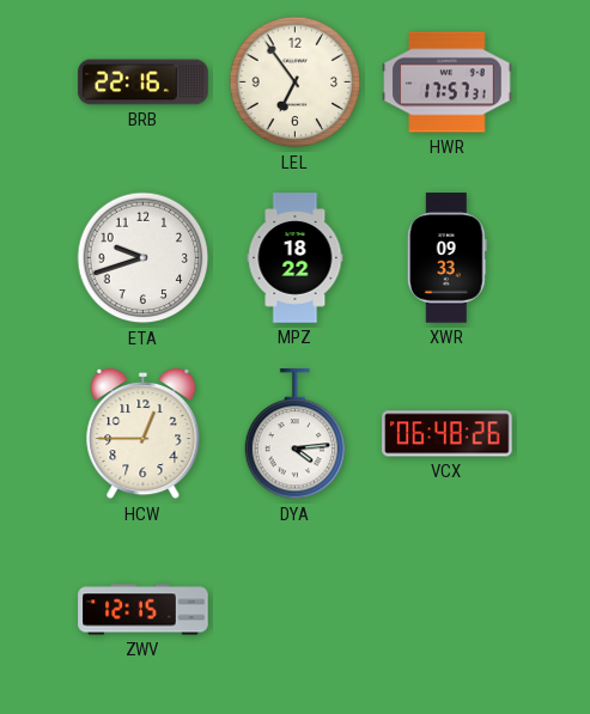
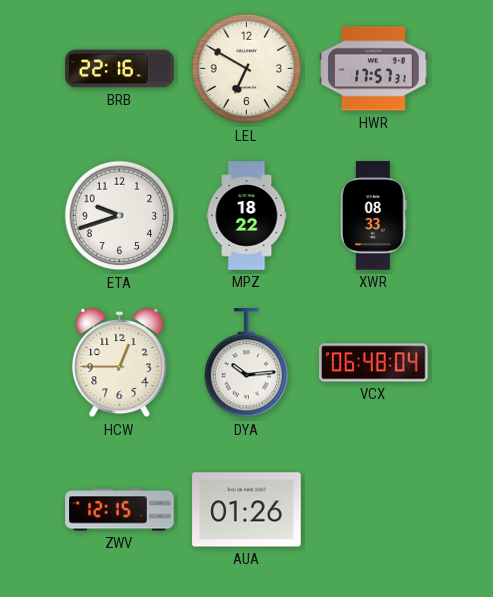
LEL: 6:54 -> 6:50
XWR: 09:33 -> 08:33
DYA: 4:14 -> 10:14
VCX: 06:48:26 -> 06:48:04
AUA: none -> 01:26
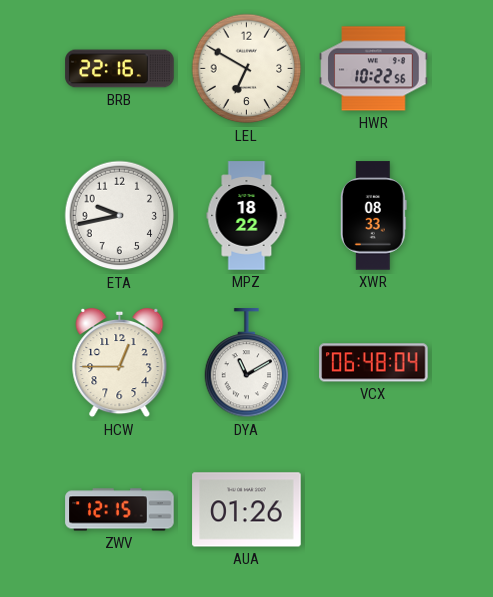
HWR: 17:57 -> 10:22
ETA: 9:42 -> 9:43
DYA: 10:14 -> 11:10
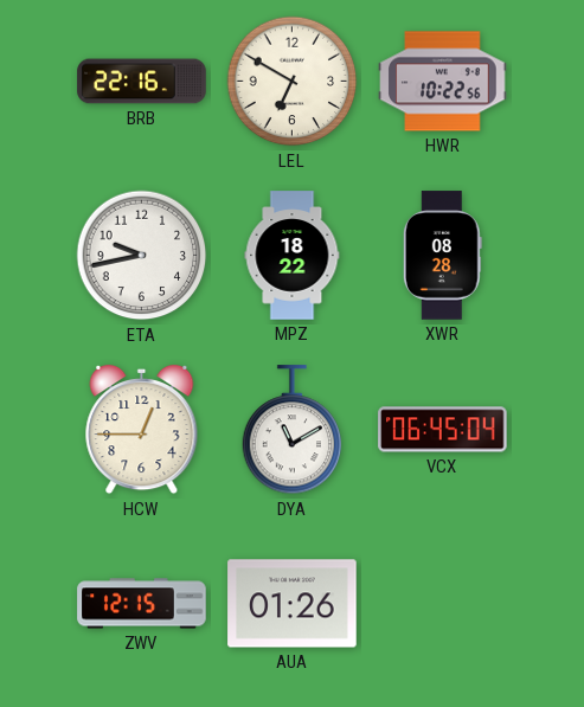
XWR: 08:33 -> 08:28
VCX: 06:48 -> 06:45
